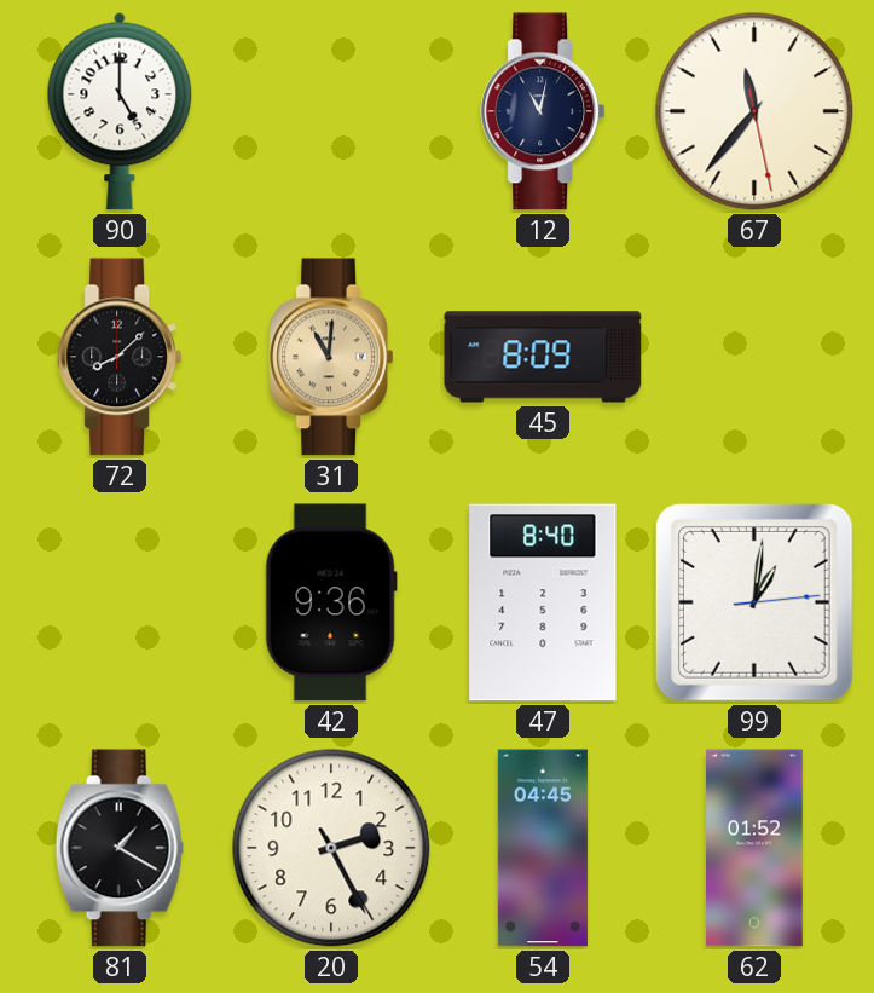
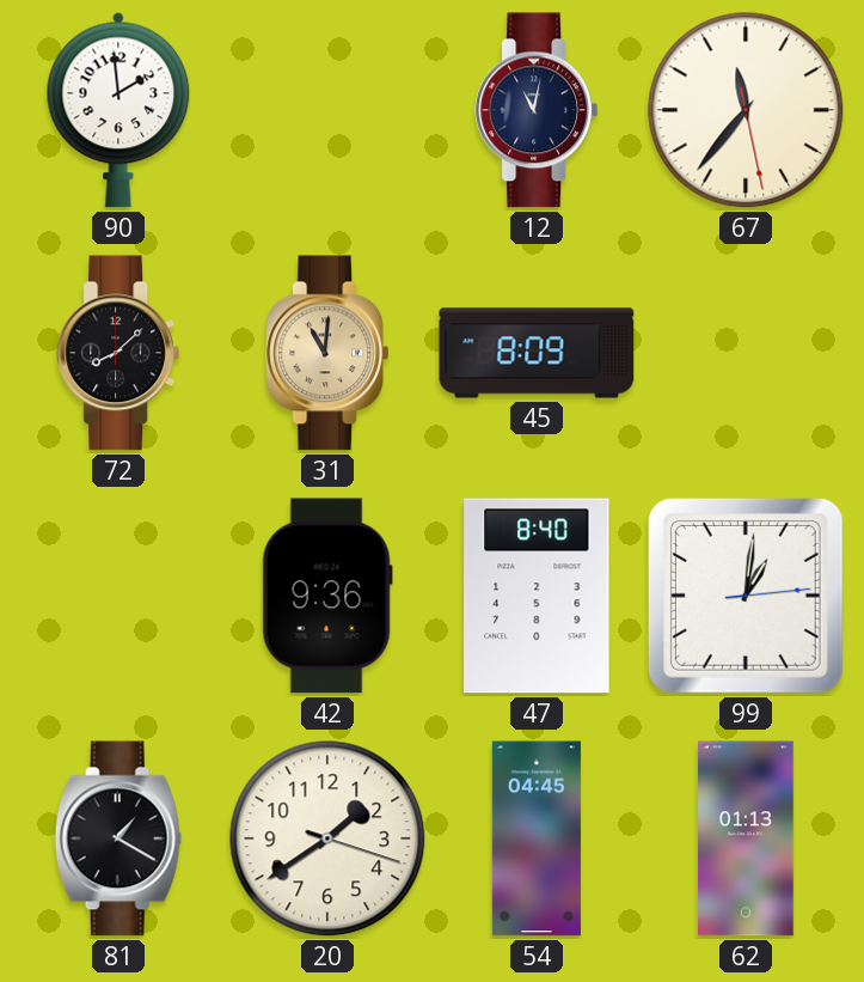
90: 5:00 -> 1:59
20: 2:25 -> 1:39
62: 01:52 -> 01:13
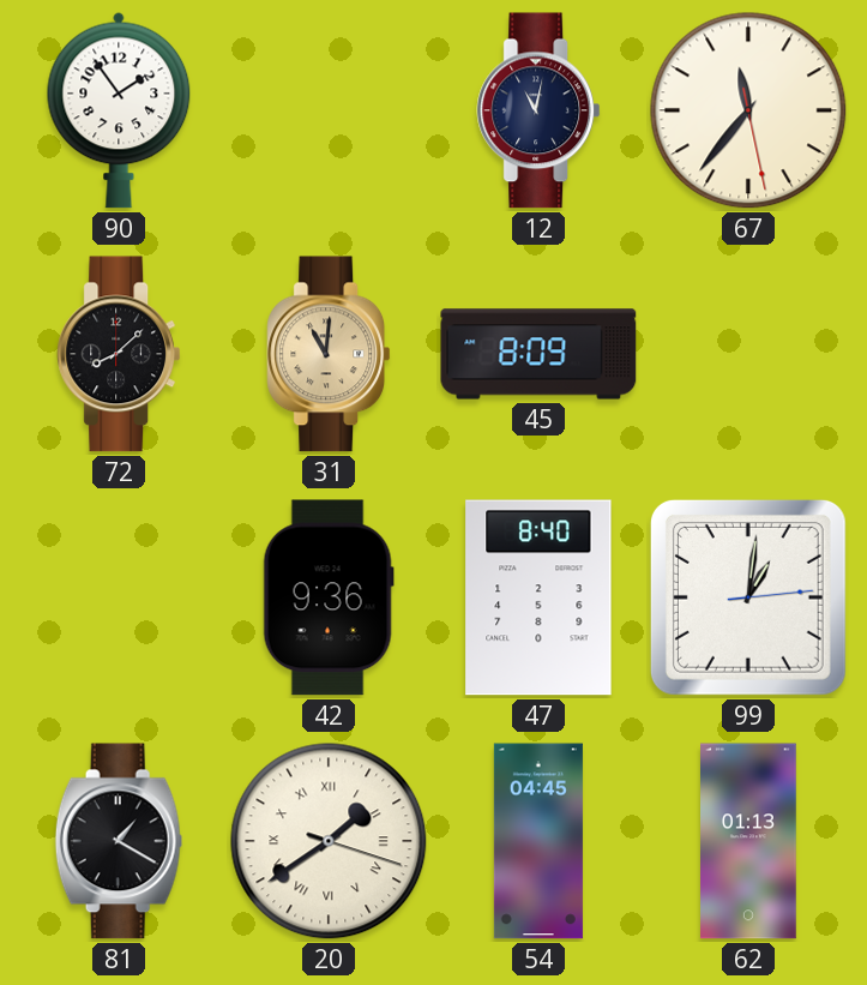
90: 1:59 -> 1:54
20 numerals: Arabic -> Roman
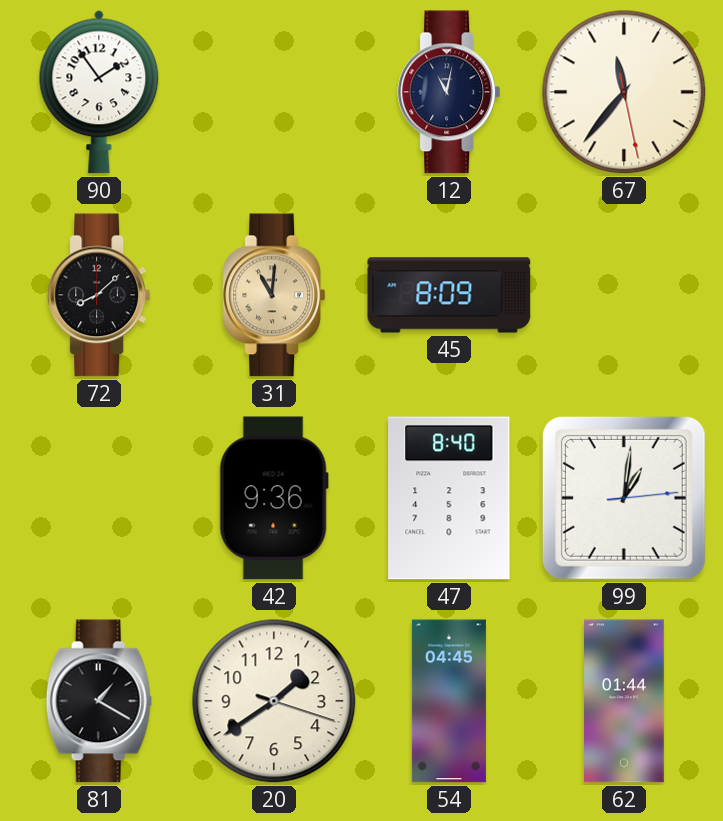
20 numerals: Roman -> Arabic
62: 01:13 -> 01:44
